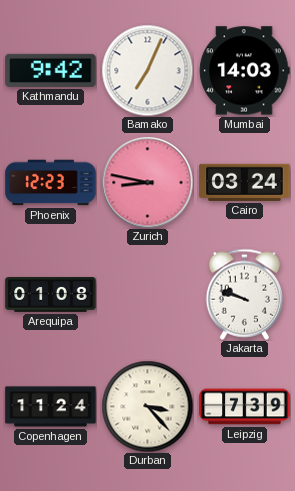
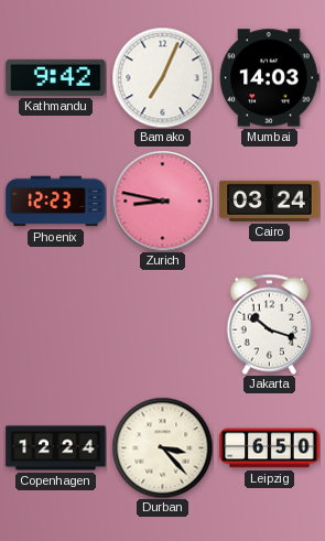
Arequipa: 01:08 -> none
Jakarta: 9:48 -> 10:18
Copenhagen: 11:24 -> 12:24
Leipzig: 7:39 -> 6:50
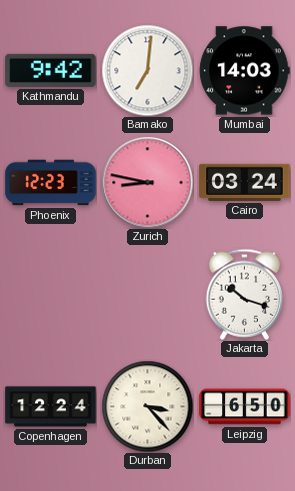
Bamako: 7:04 -> 7:01
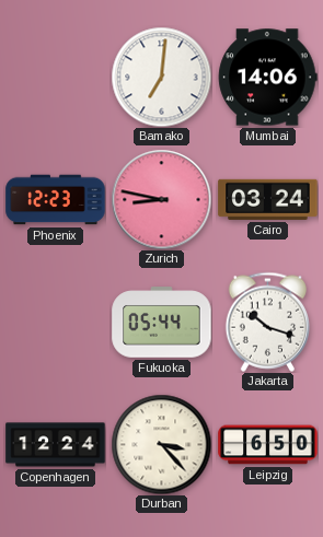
Kathmandu: 9:42 -> none
Mumbai: 14:03 -> 14:06
Fukuoka: none -> 05:44
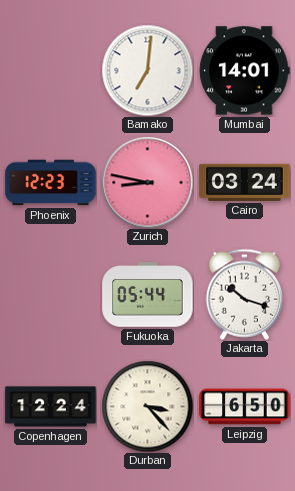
Mumbai: 14:06 -> 14:01
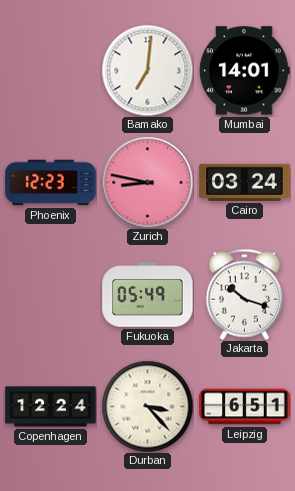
Fukuoka: 05:44 -> 05:49
Leipzig: 6:50 -> 6:51
